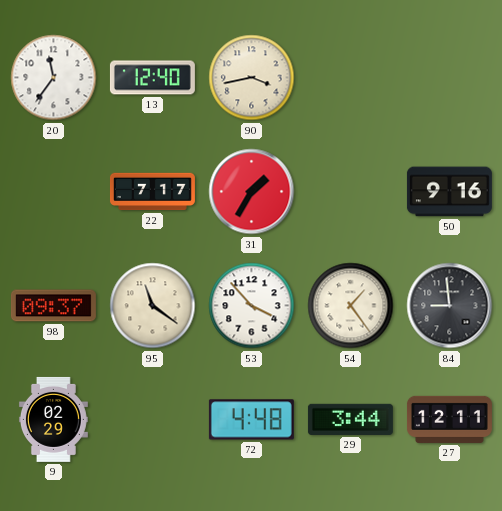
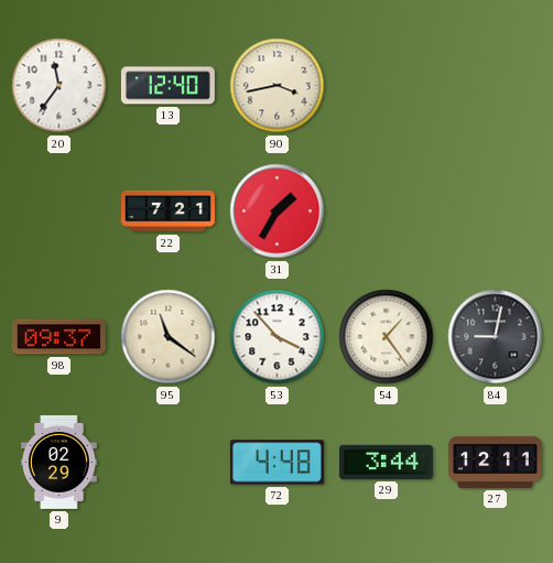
22: 7:17 -> 7:21
50: 9:16 -> none
84: 8:59 -> 9:02
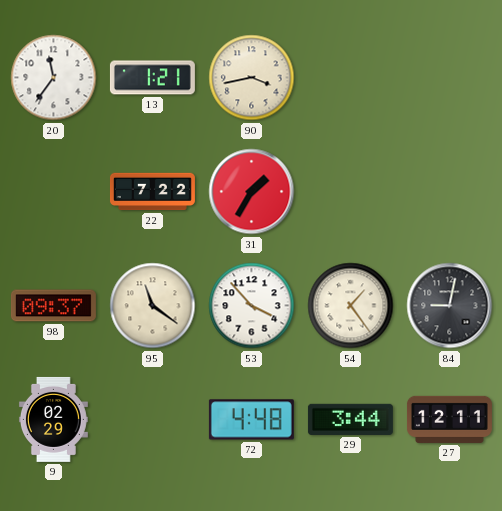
13: 12:40 -> 1:21
22: 7:21 -> 7:22
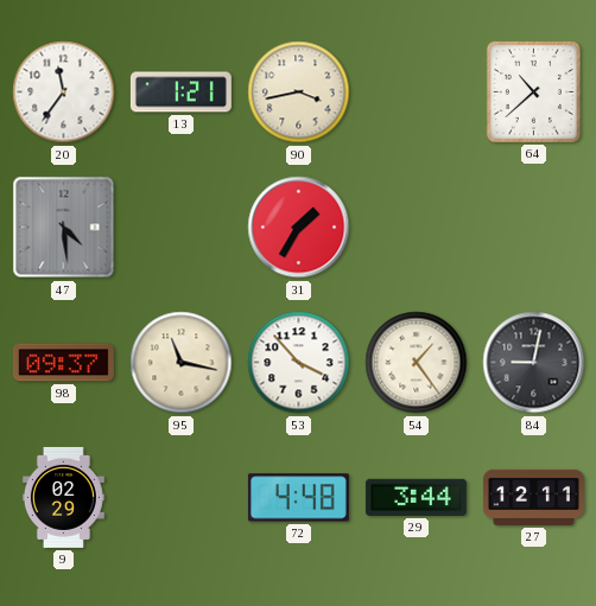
64: none -> 10:38
47: none -> 4:29
22: 7:22 -> none
95: 11:21 -> 11:17
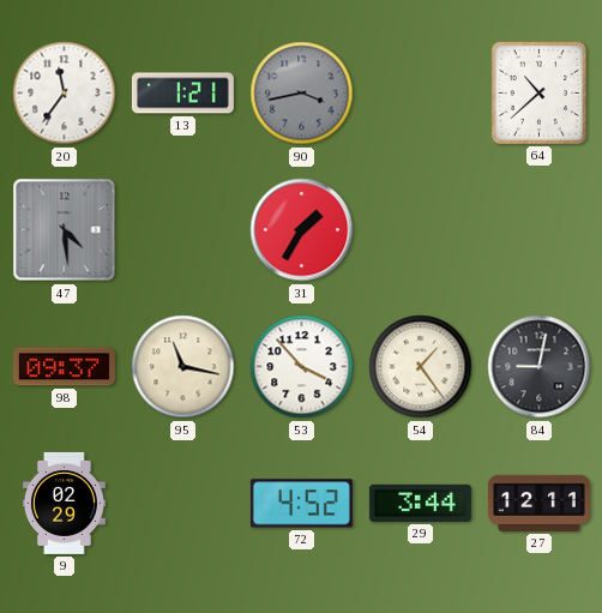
90 dial: cream -> grey
72: 4:48 -> 4:52
